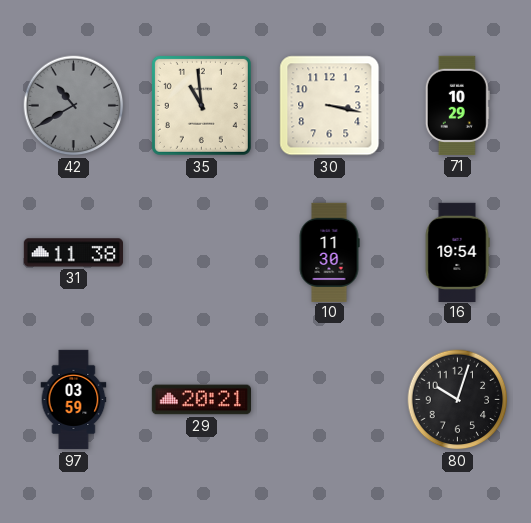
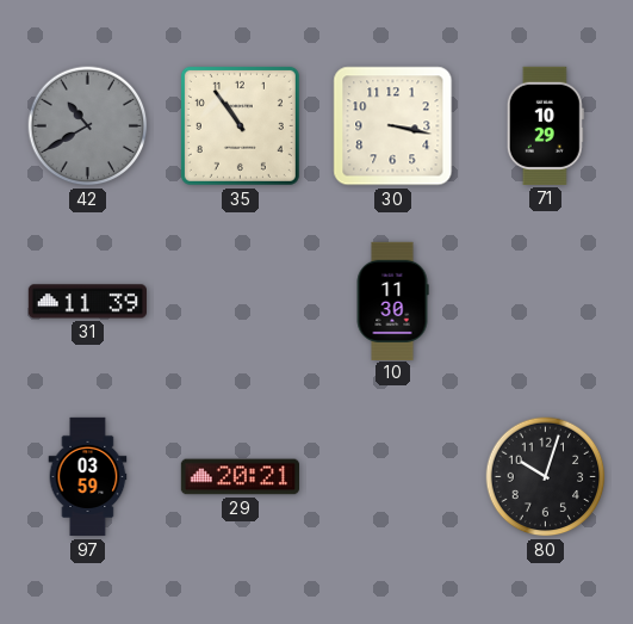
35: 10:59 -> 10:54
31: 11:38 -> 11:39
16: 19:54 -> none
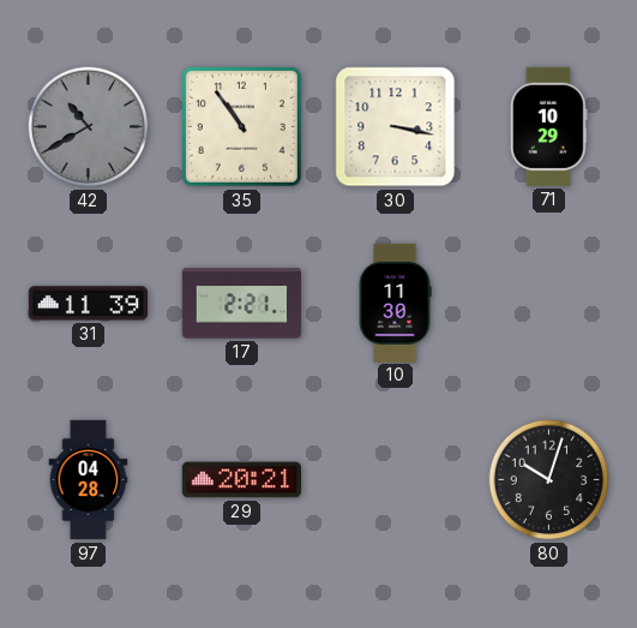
17: none -> 2:21
97: 03:59 -> 04:28
